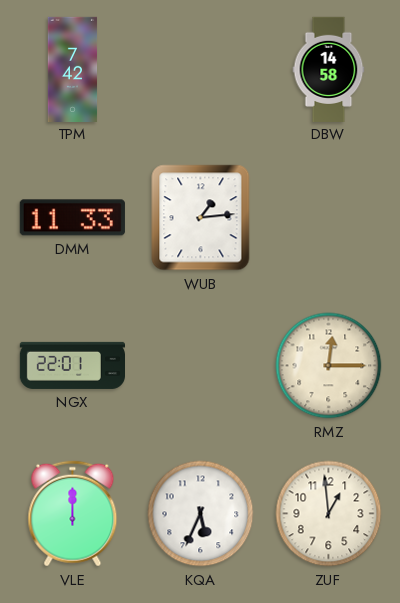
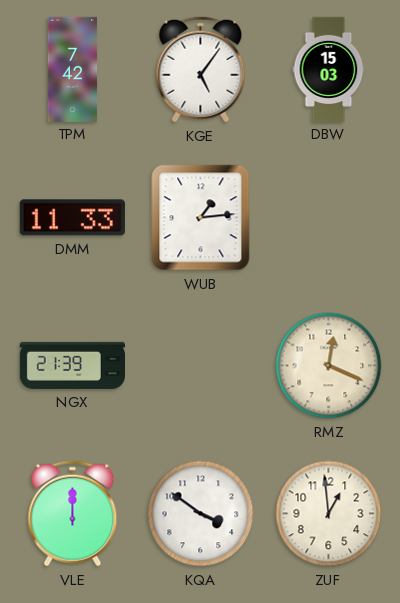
KGE: none -> 5:06
DBW: 14:58 -> 15:03
NGX: 22:01 -> 21:39
RMZ: 12:15 -> 12:19
KQA: 5:34 -> 3:51
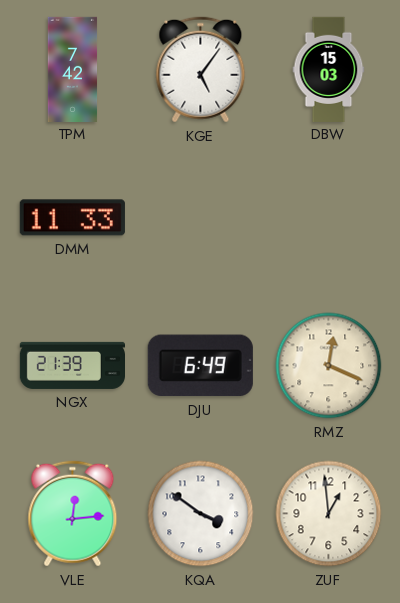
WUB: 1:14 -> none
DJU: none -> 6:49
VLE: 12:00 -> 12:14
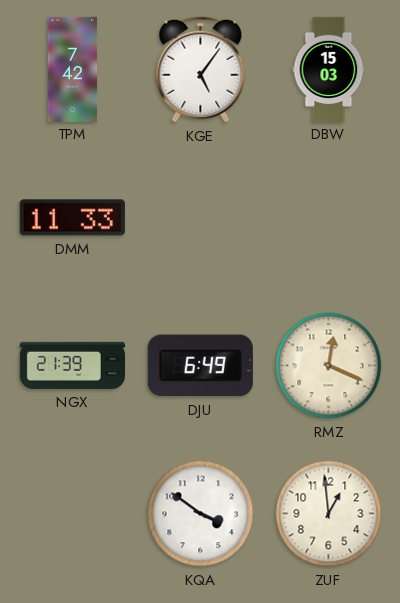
VLE: 12:14 -> none
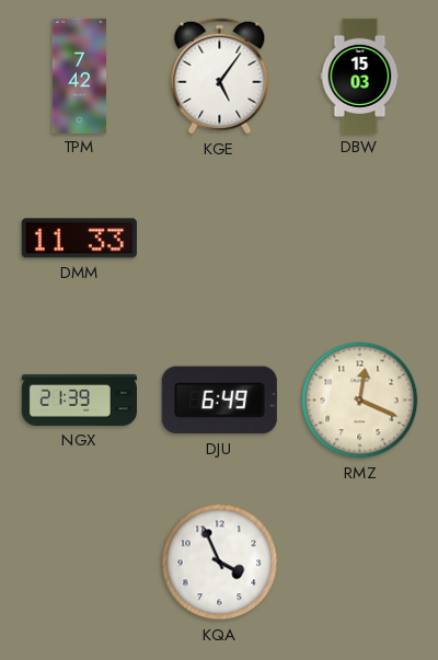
KQA: 3:51 -> 3:56
ZUF: 12:59 -> none
